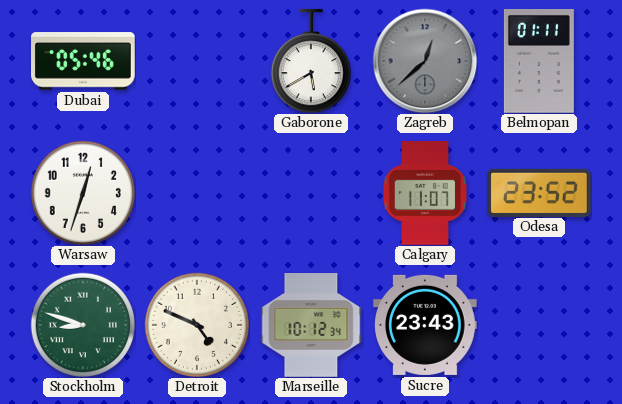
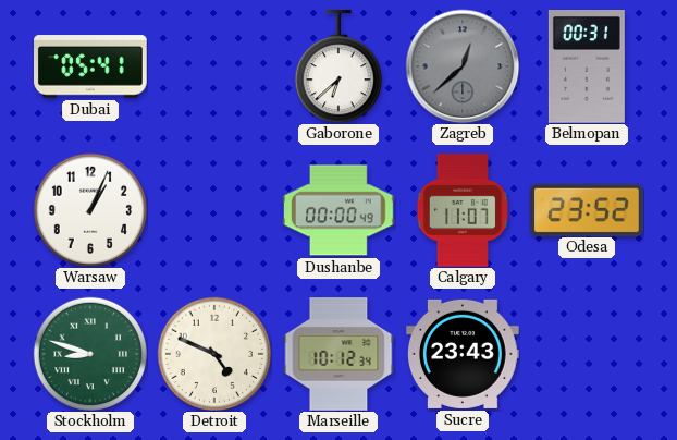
Dubai: 05:46 -> 05:41
Gaborone: 5:40 -> 6:38
Belmopan: 01:11 -> 00:31
Warsaw: 12:33 -> 1:04
Dushanbe: none -> 00:00
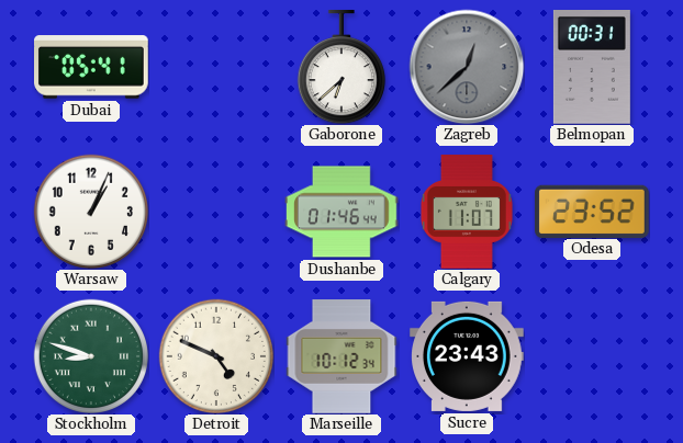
Dushanbe: 00:00 -> 01:46
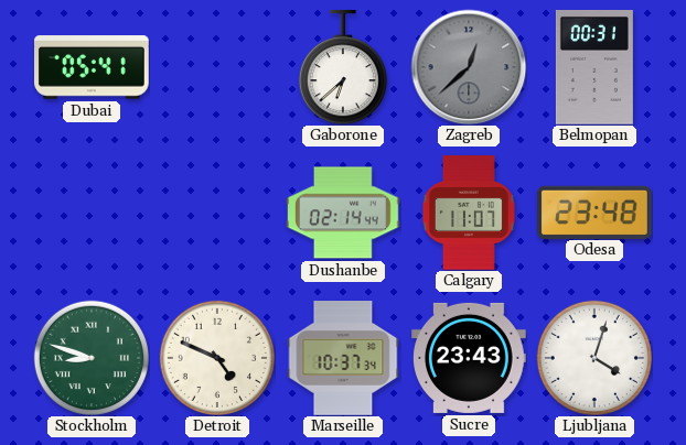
Warsaw: 1:04 -> none
Dushanbe: 01:46 -> 02:14
Odesa: 23:52 -> 23:48
Marseille: 10:12 -> 10:37
Ljubljana: none -> 4:03
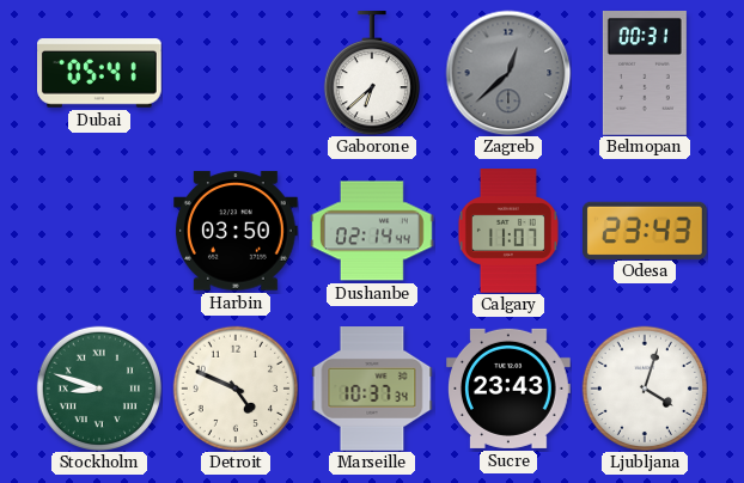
Harbin: none -> 03:50
Odesa: 23:48 -> 23:43
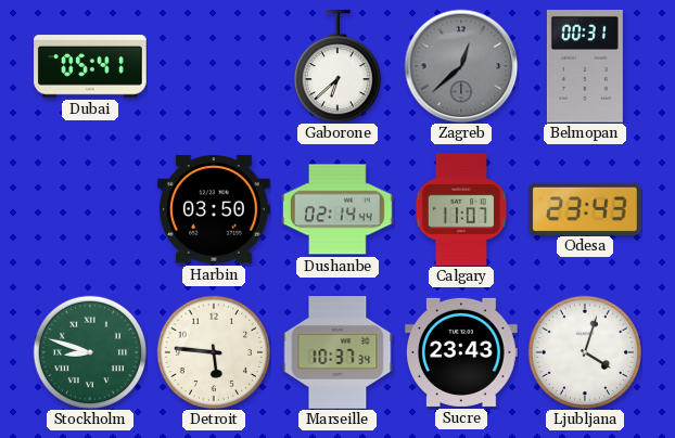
Detroit: 4:49 -> 5:46
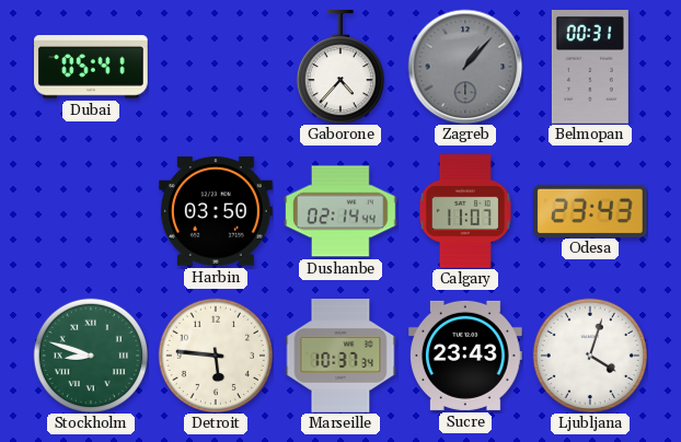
Gaborone: 6:38 -> 4:37
Zagreb: 12:38 -> 1:07
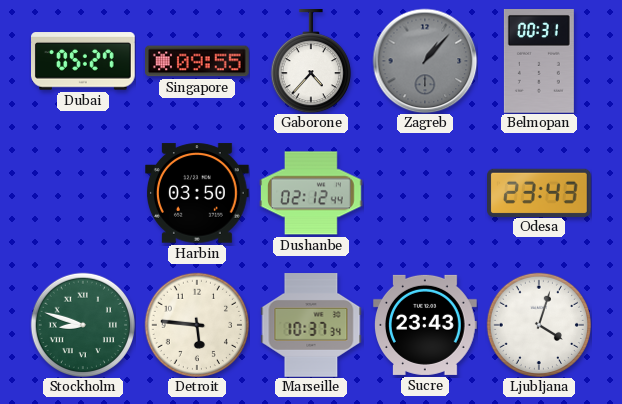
Dubai: 05:41 -> 05:27
Singapore: none -> 09:55
Dushanbe: 02:14 -> 02:12
Calgary: 11:07 -> none
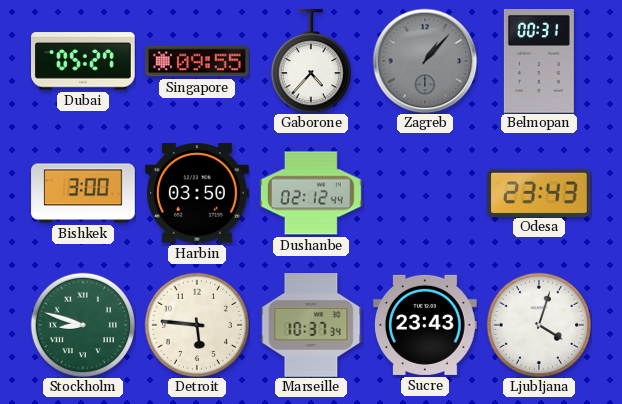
Bishkek: none -> 3:00
